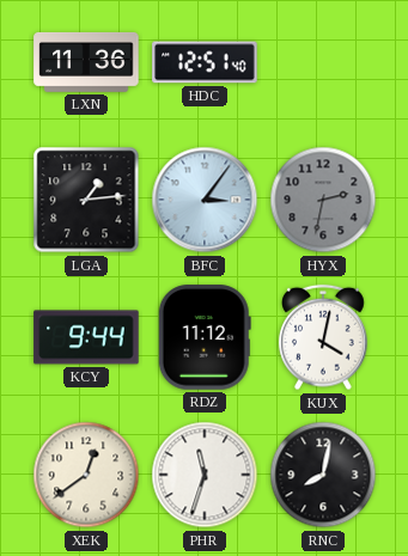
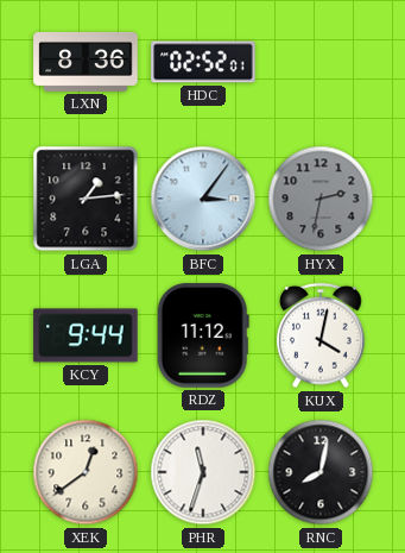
LXN: 11:36 -> 8:36
HDC: 12:51 -> 02:52
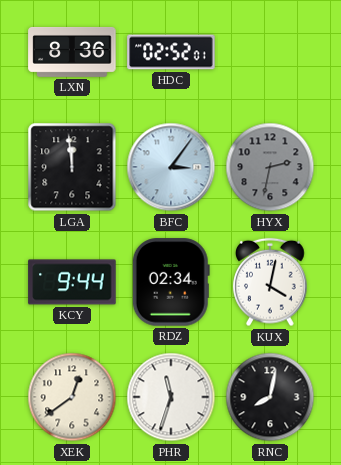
LGA: 1:14 -> 11:59
RDZ: 11:12 -> 02:34
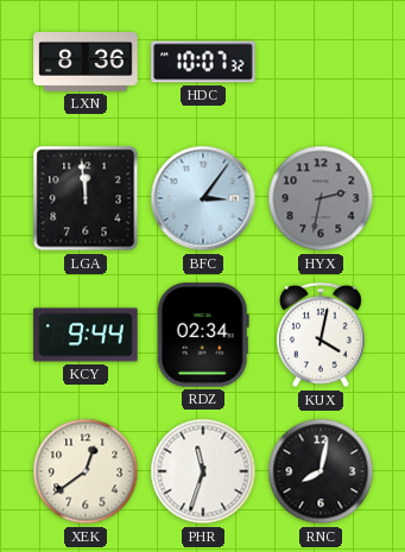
HDC: 02:52 -> 10:07
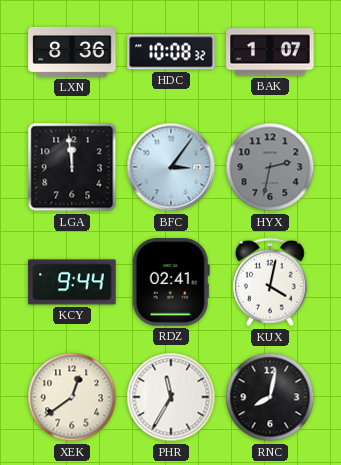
HDC: 10:07 -> 10:08
BAK: none -> 1:07
RDZ: 02:34 -> 02:41
PHR: 11:33 -> 11:35
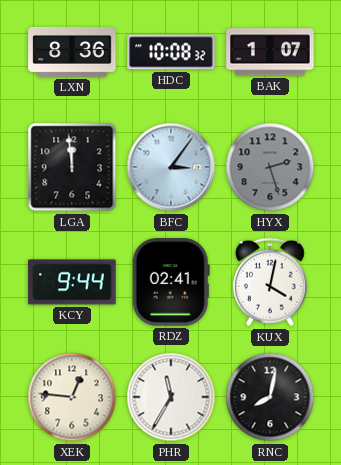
HYX: 2:32 -> 2:27
XEK: 12:39 -> 12:46
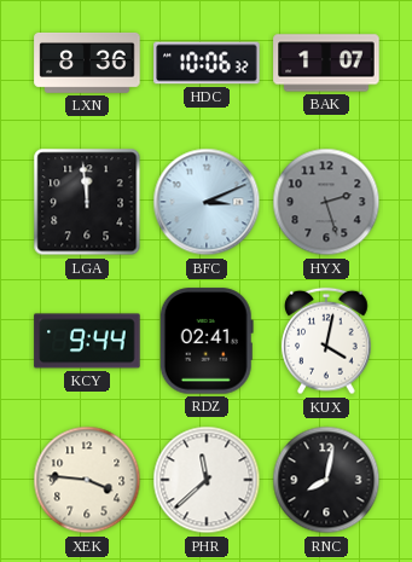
HDC: 10:08 -> 10:06
BFC: 3:06 -> 3:11
XEK: 12:46 -> 3:46
PHR: 11:35 -> 11:38
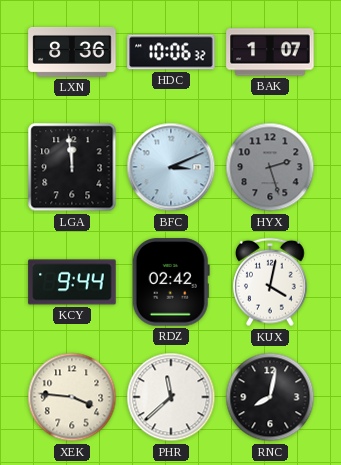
RDZ: 02:41 -> 02:42
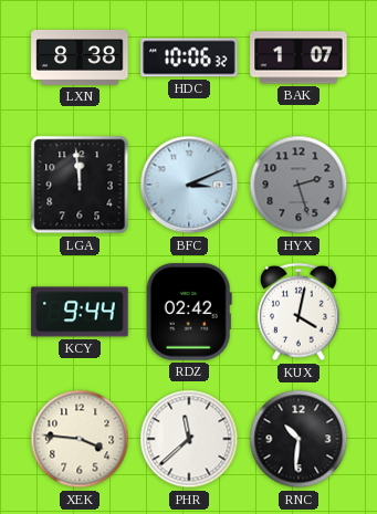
LXN: 8:36 -> 8:38
RNC: 8:02 -> 10:31
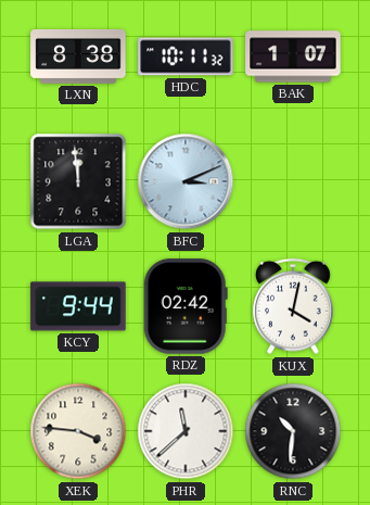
HDC: 10:06 -> 10:11
HYX: 2:27 -> none
